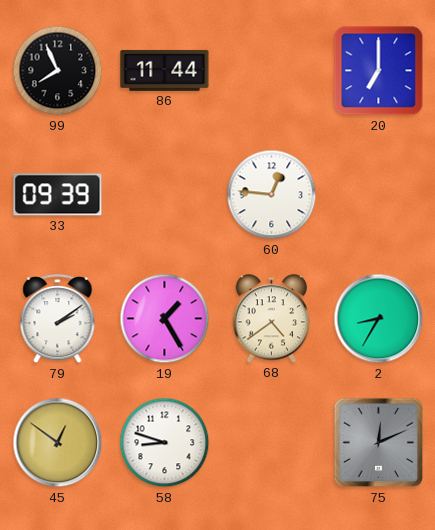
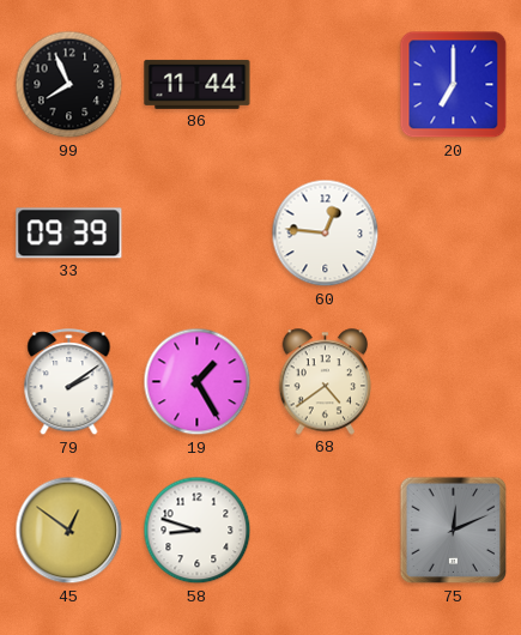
2: 8:35 -> none
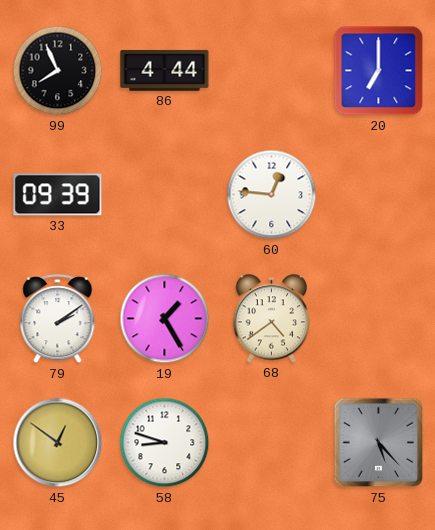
86: 11:44 -> 4:44
75: 12:11 -> 5:23
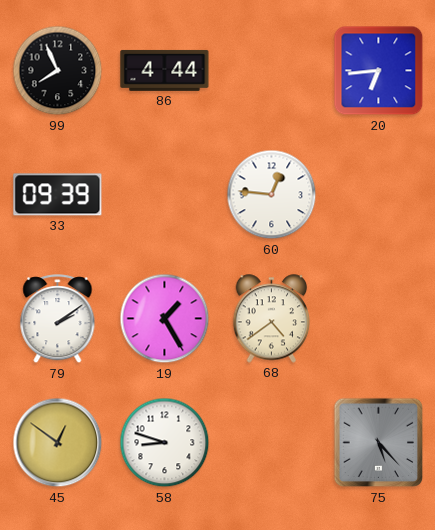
20: 7:00 -> 6:44
